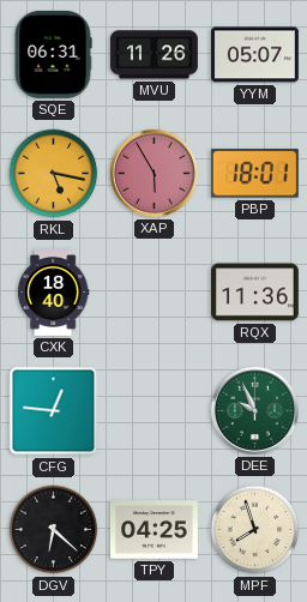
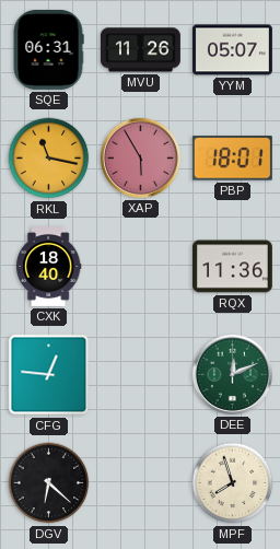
RKL: 5:17 -> 11:17
DEE: 9:56 -> 12:11
TPY: 04:25 -> none
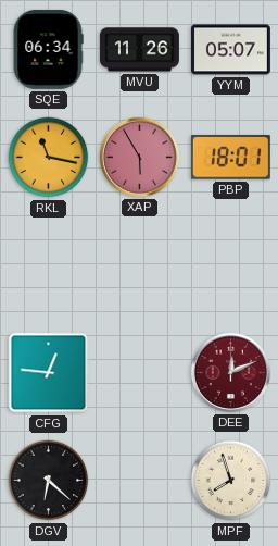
SQE: 06:31 -> 06:34
CXK: 18:40 -> none
RQX: 11:36 -> none
DEE dial: green -> burgundy
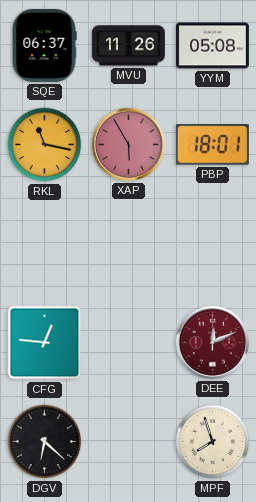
SQE: 06:34 -> 06:37
YYM: 05:07 -> 05:08
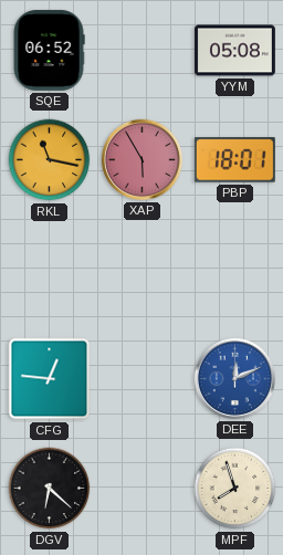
SQE: 06:37 -> 06:52
MVU: 11:26 -> none
DEE dial: burgundy -> blue
